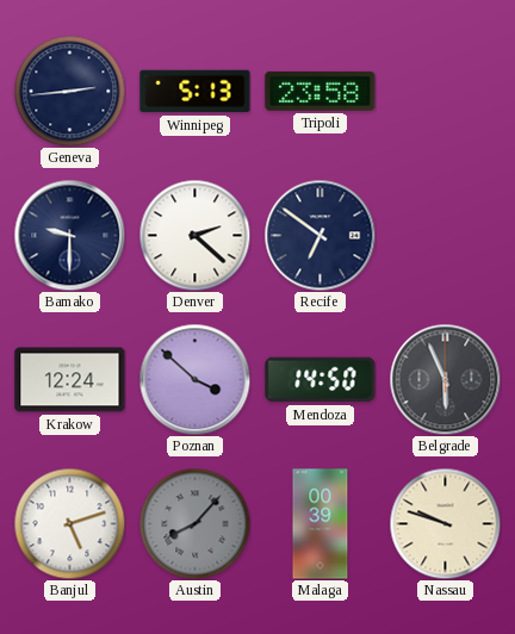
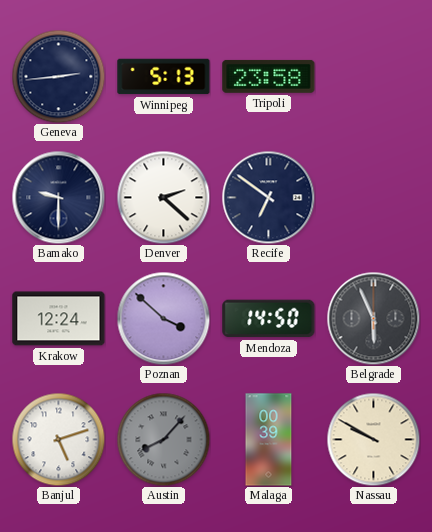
Nassau: 9:48 -> 9:50
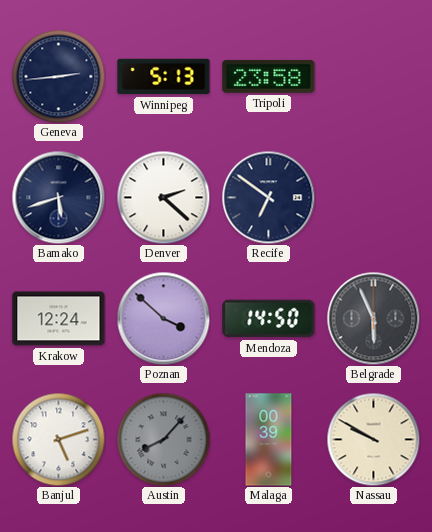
Bamako: 9:30 -> 5:42
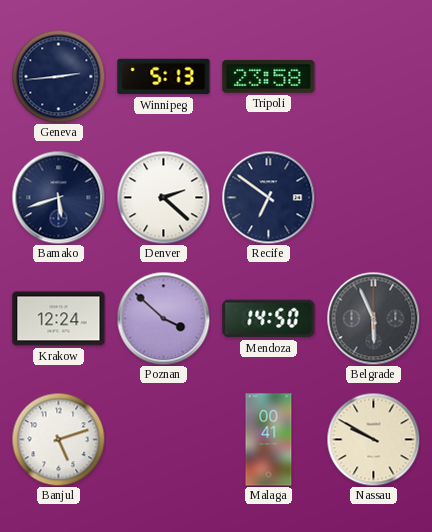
Austin: 8:07 -> none
Malaga: 00:39 -> 00:41
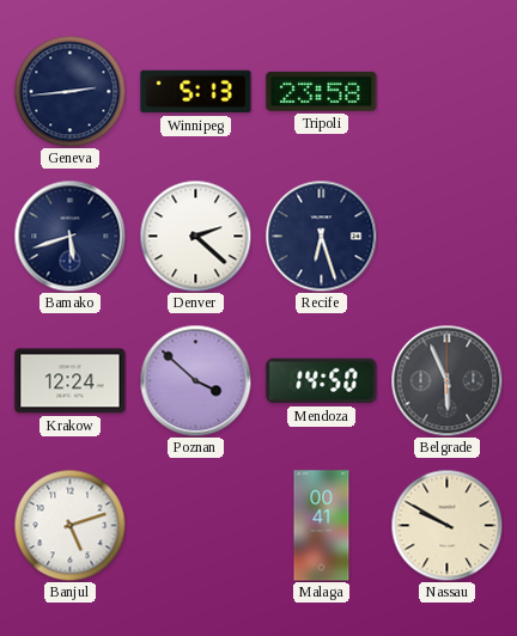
Recife: 6:51 -> 6:27
